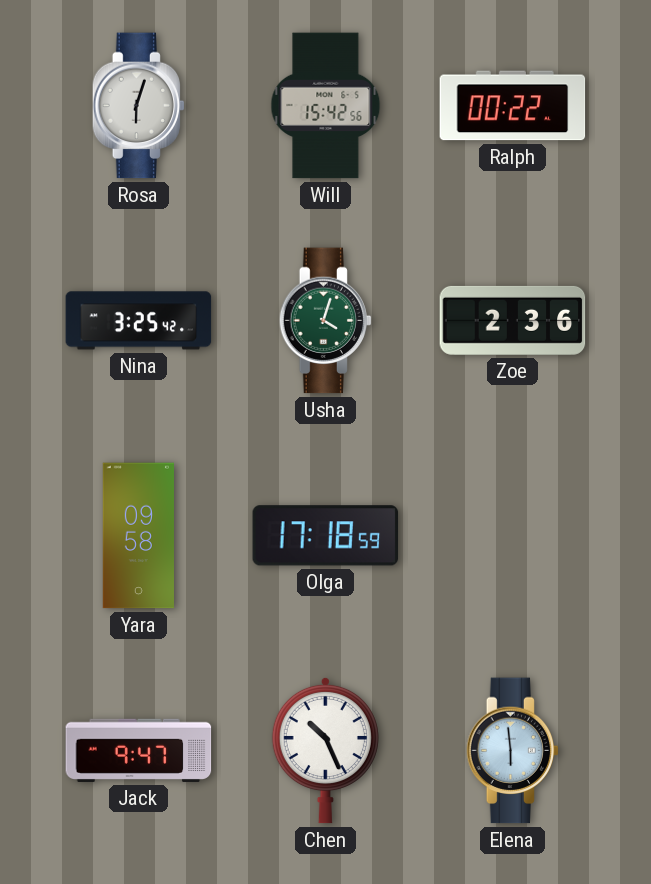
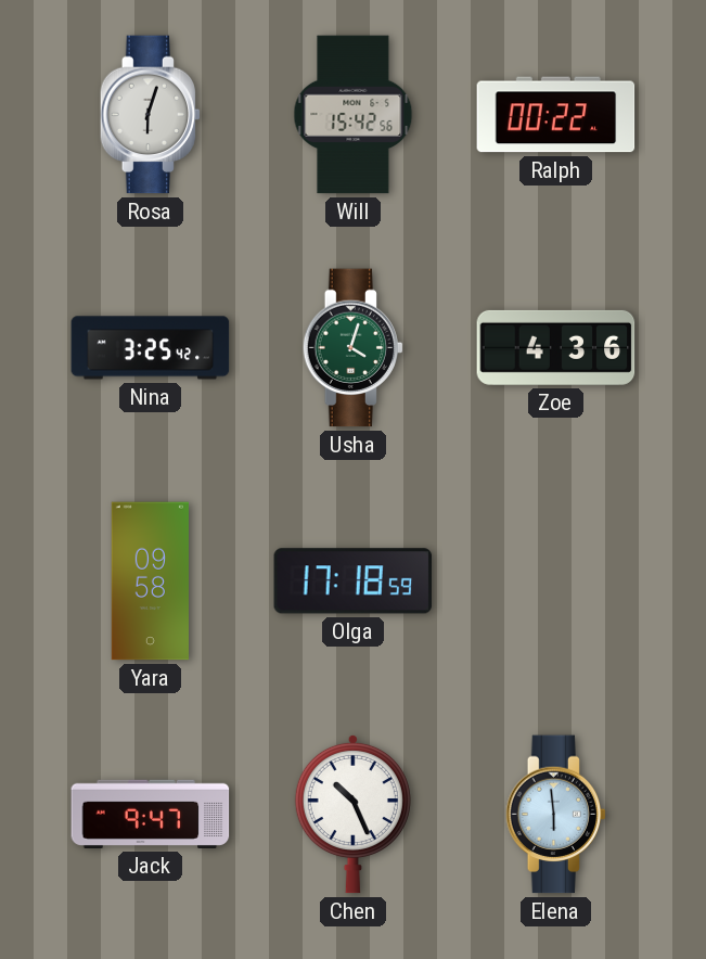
Zoe: 2:36 -> 4:36
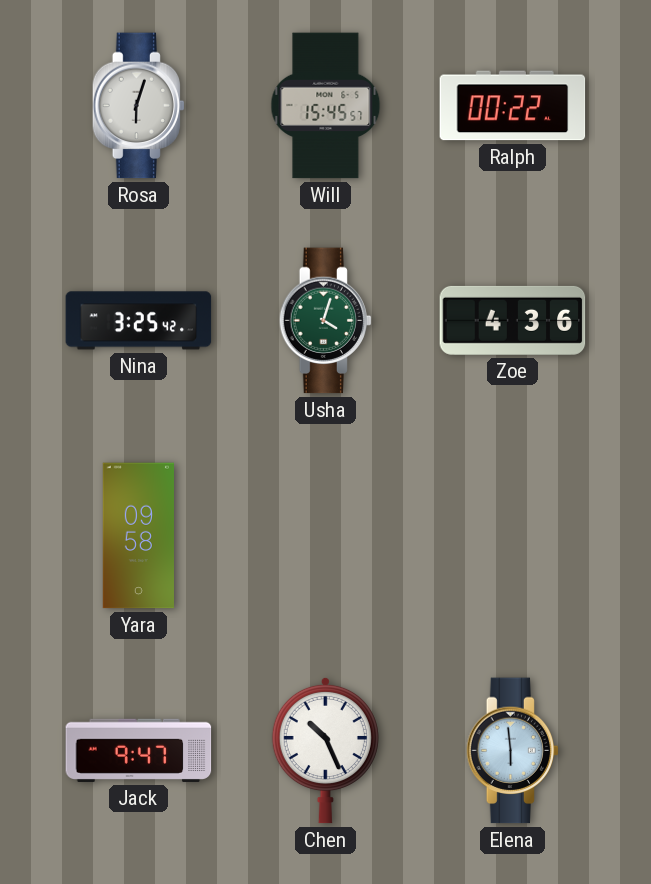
Will: 15:42 -> 15:45
Olga: 17:18 -> none
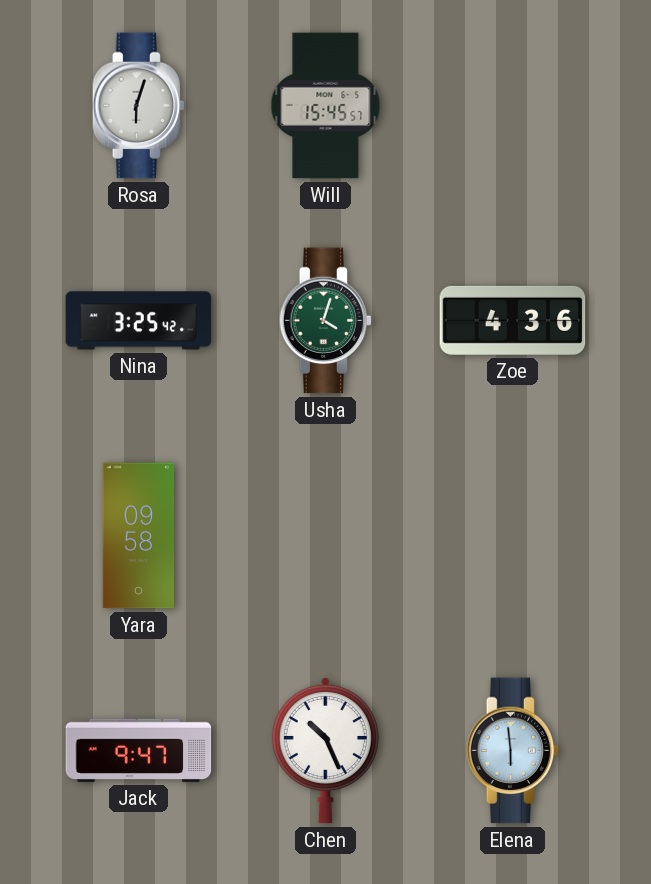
Ralph: 00:22 -> none
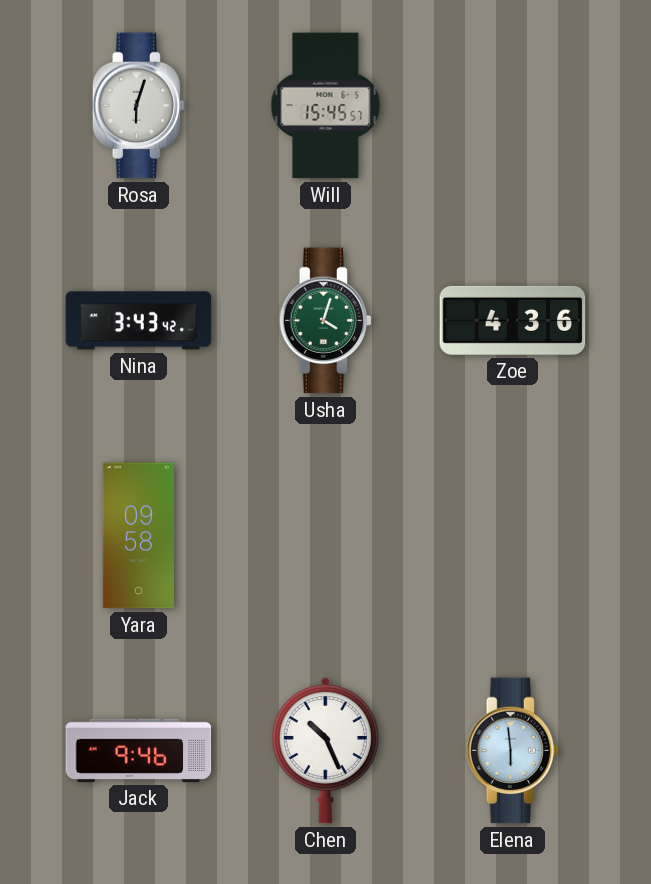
Nina: 3:25 -> 3:43
Jack: 9:47 -> 9:46
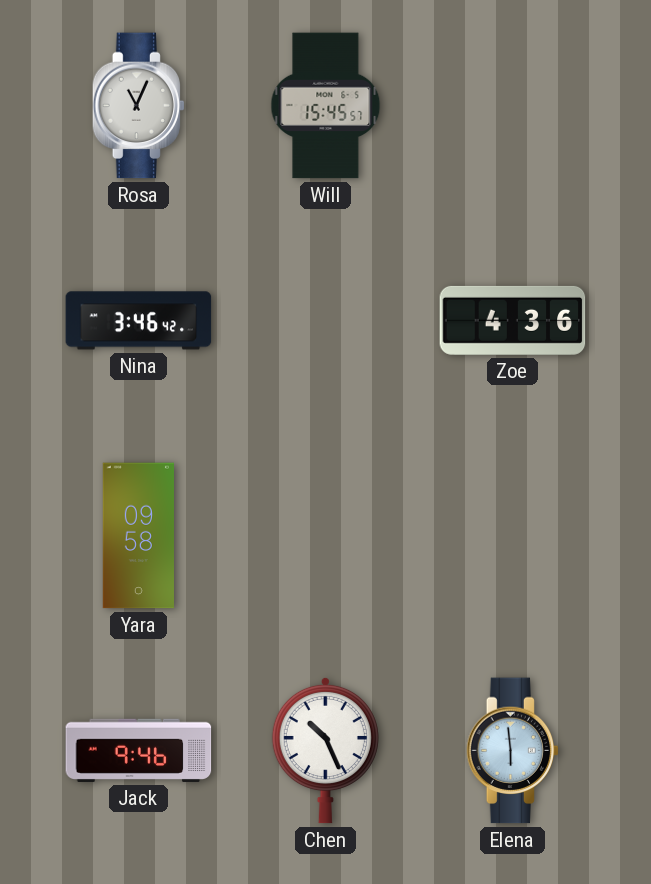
Rosa: 6:03 -> 11:04
Nina: 3:43 -> 3:46
Usha: 4:03 -> none
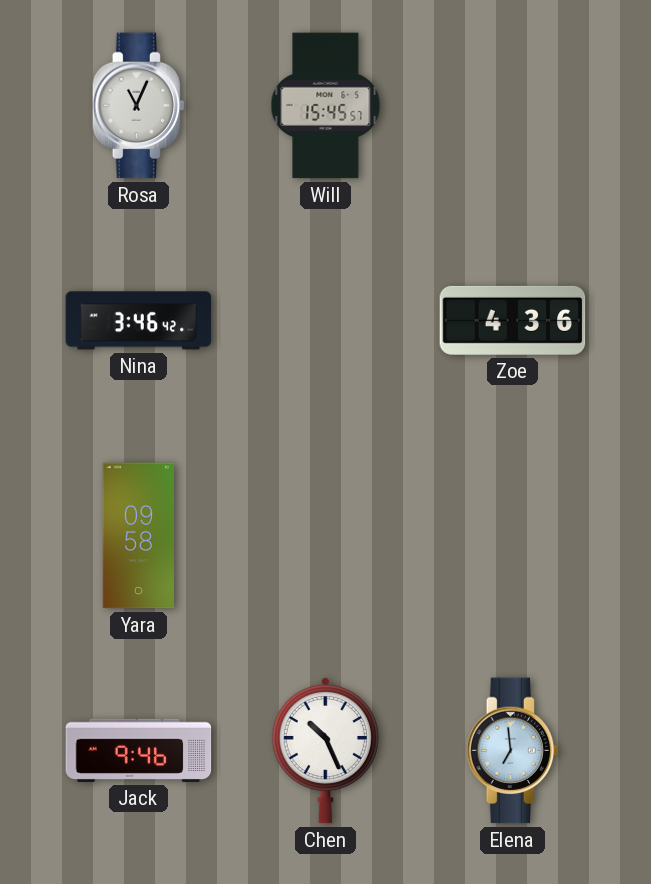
Elena: 5:59 -> 6:59
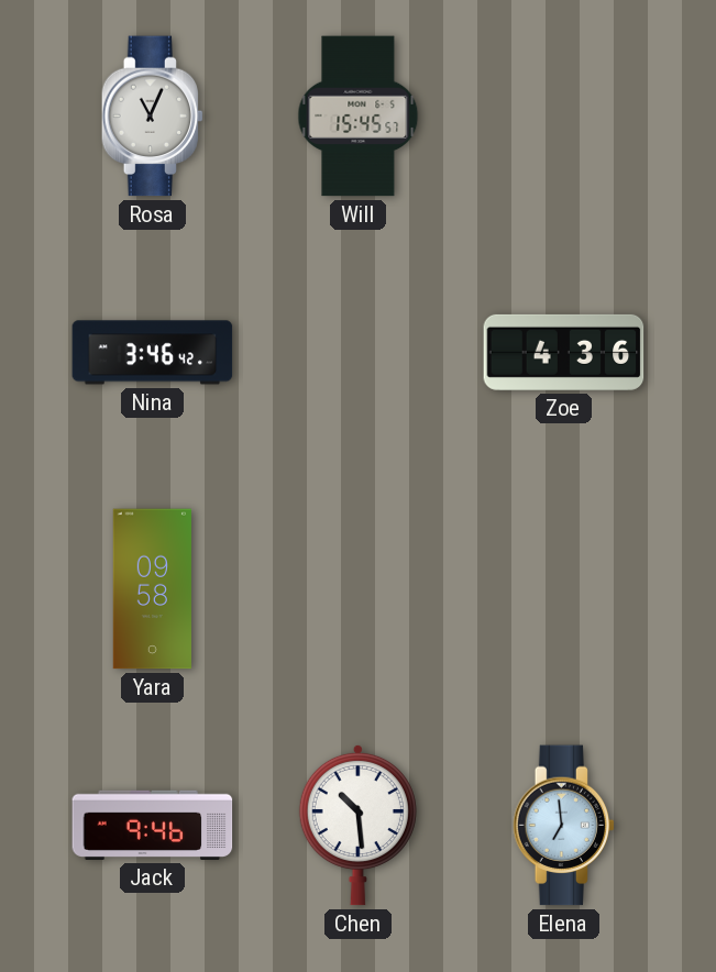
Chen: 10:26 -> 10:29
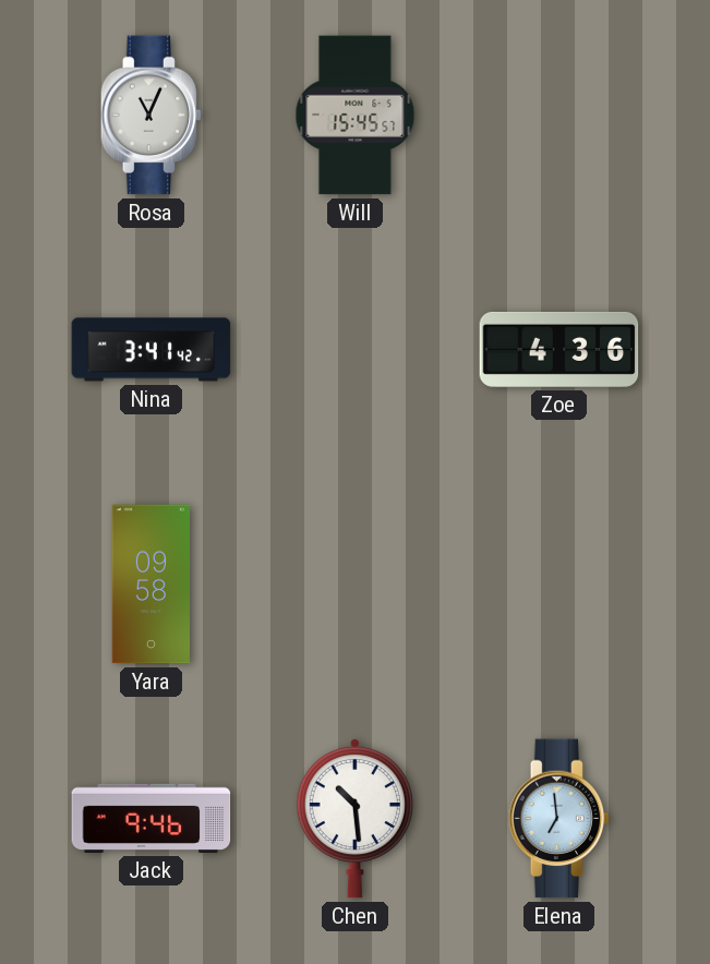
Nina: 3:46 -> 3:41
